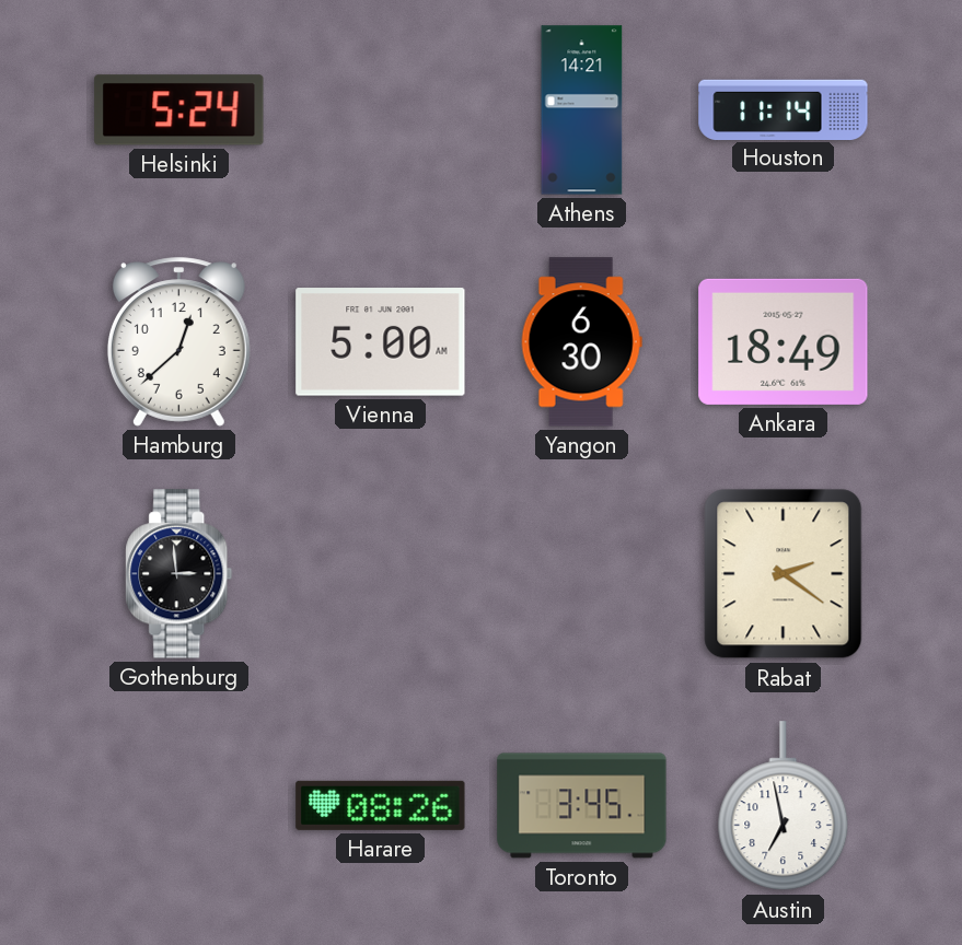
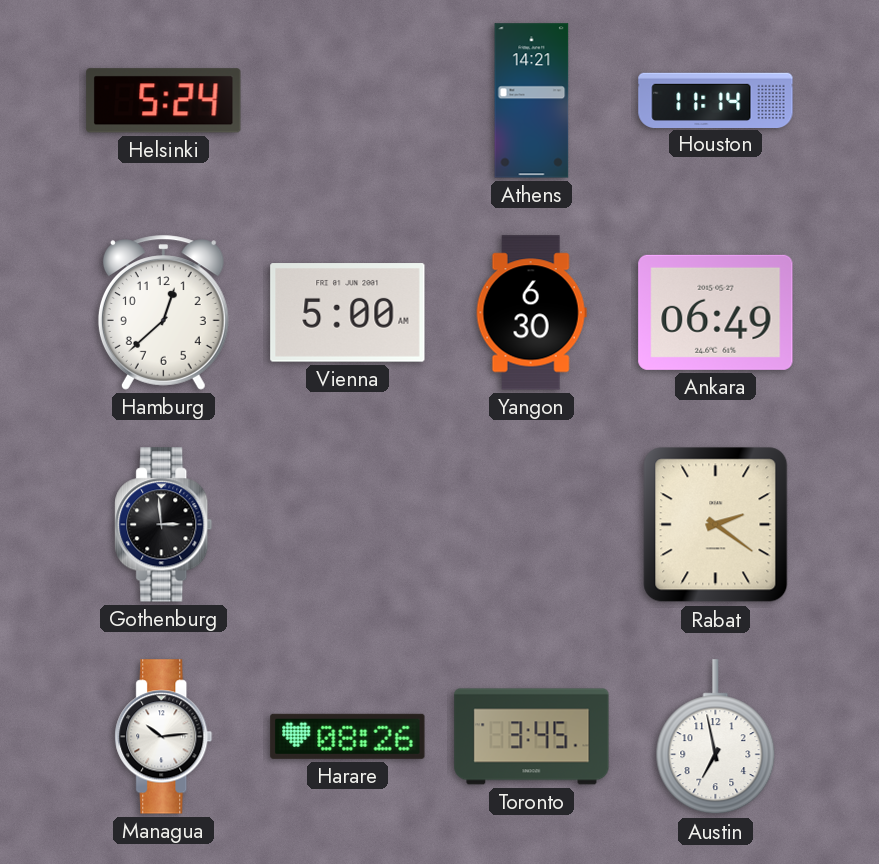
Ankara: 18:49 -> 06:49
Managua: none -> 10:14
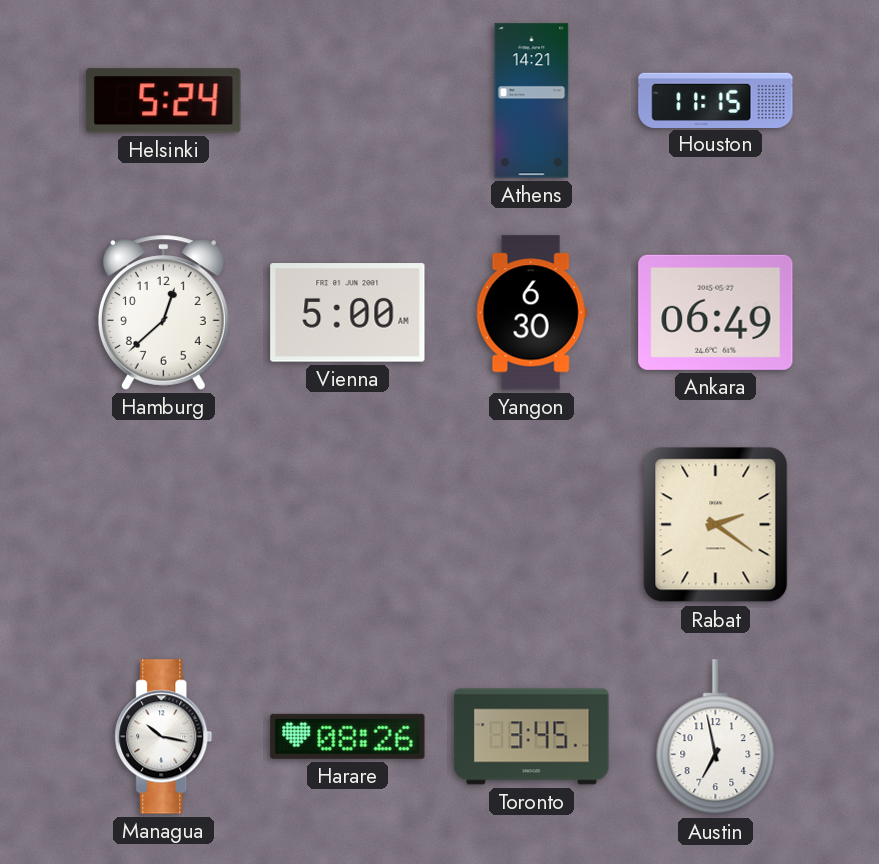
Houston: 11:14 -> 11:15
Gothenburg: 2:59 -> none
Managua: 10:14 -> 10:17
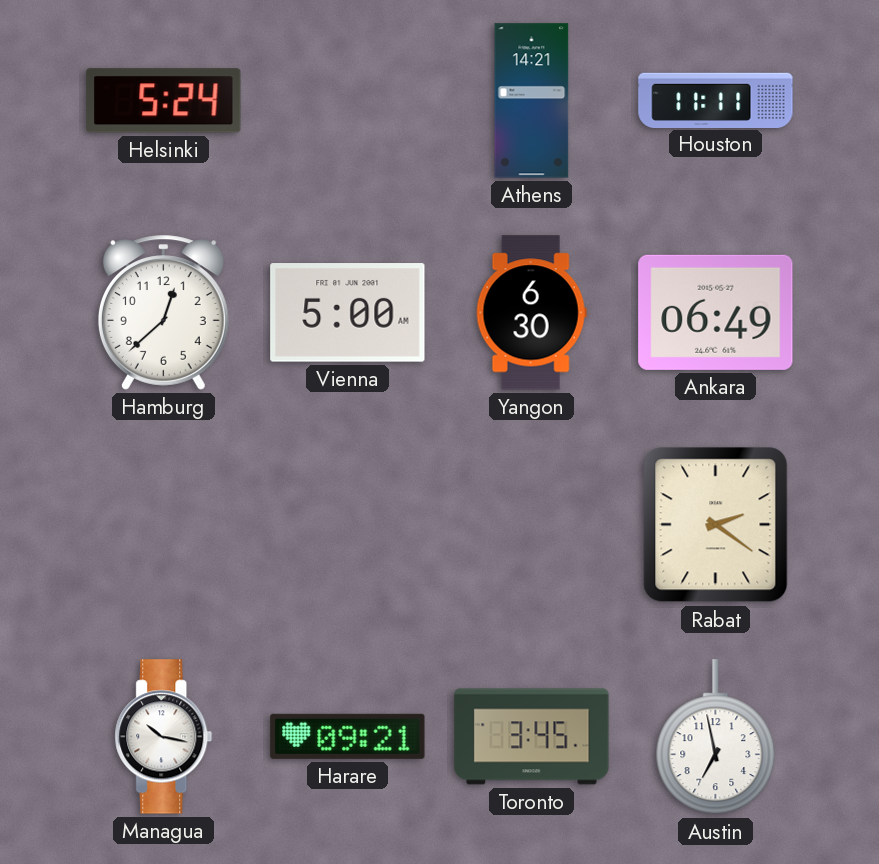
Houston: 11:15 -> 11:11
Harare: 08:26 -> 09:21
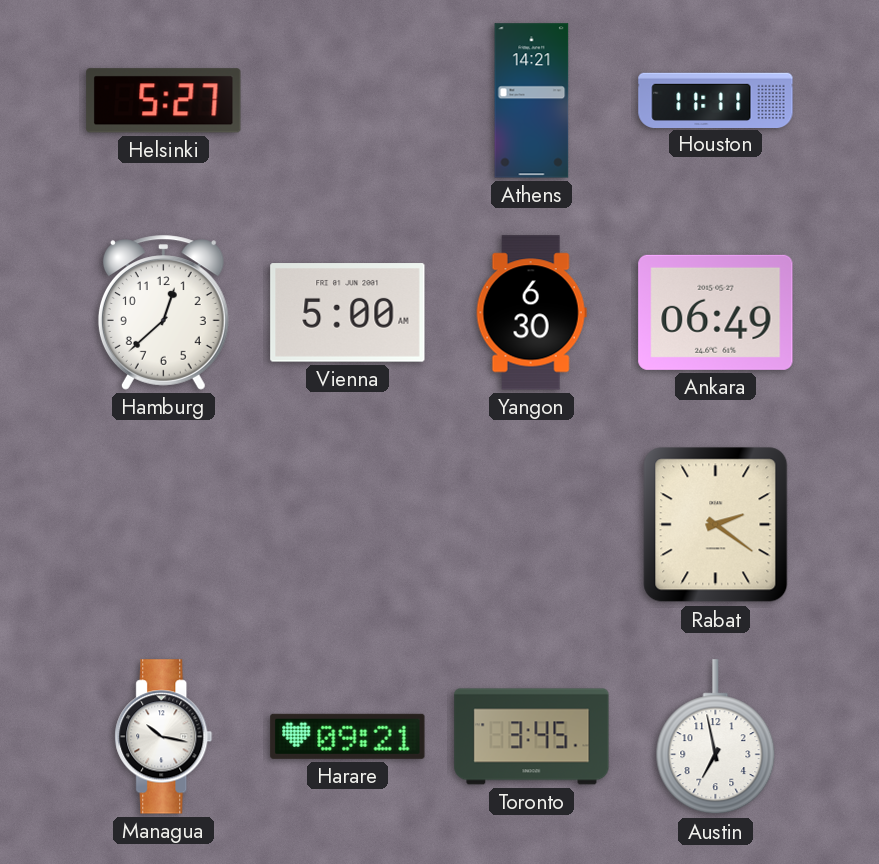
Helsinki: 5:24 -> 5:27
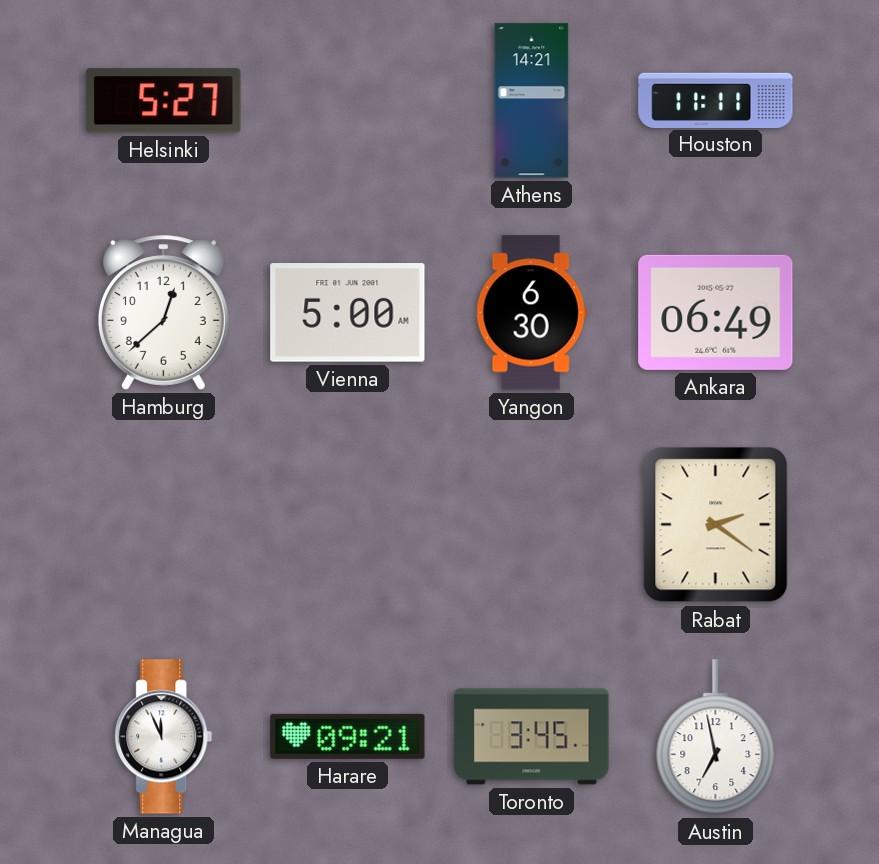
Managua: 10:17 -> 11:56
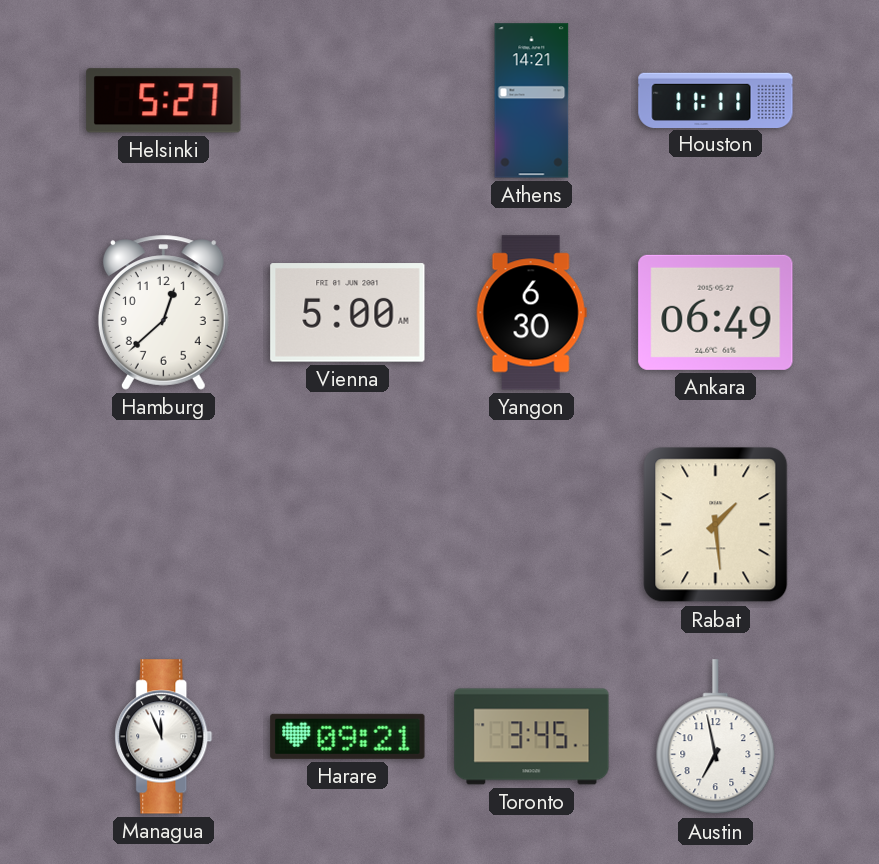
Rabat: 2:21 -> 1:29
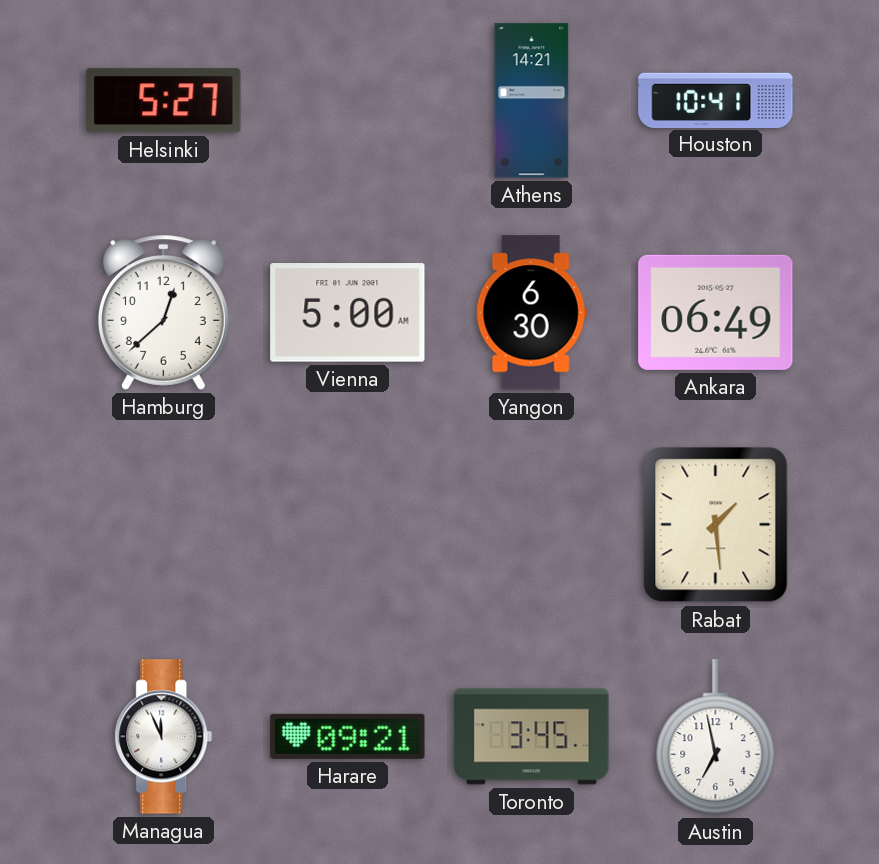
Houston: 11:11 -> 10:41
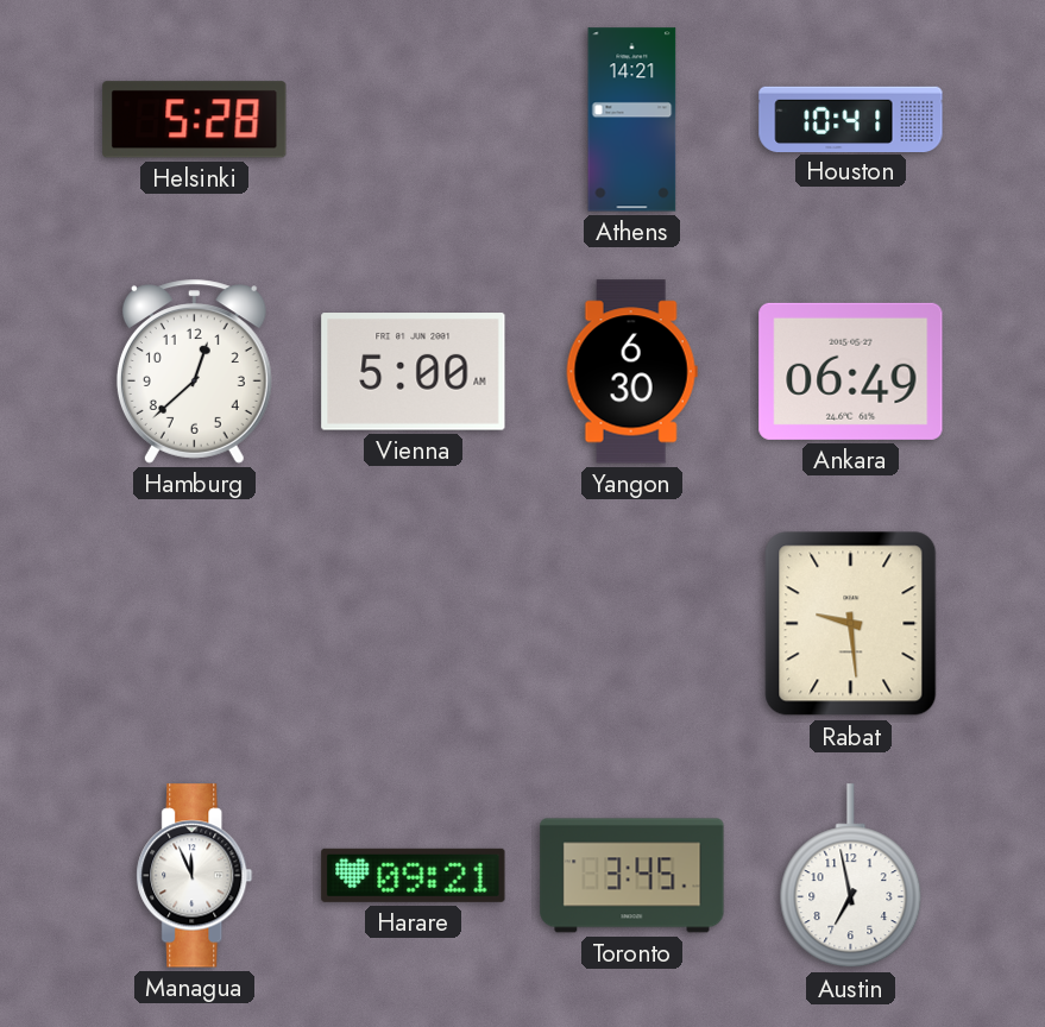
Helsinki: 5:27 -> 5:28
Rabat: 1:29 -> 9:29
